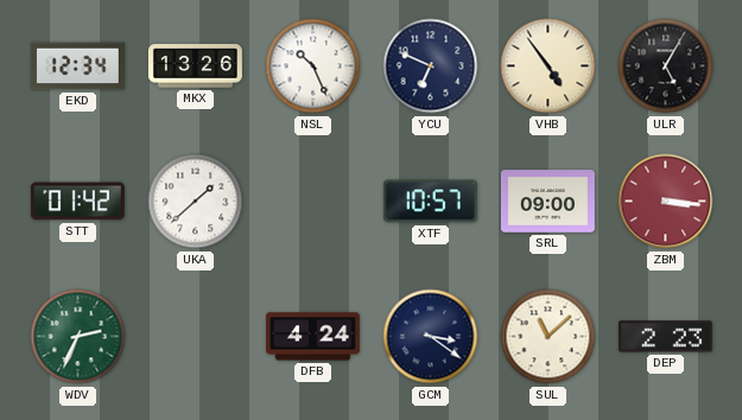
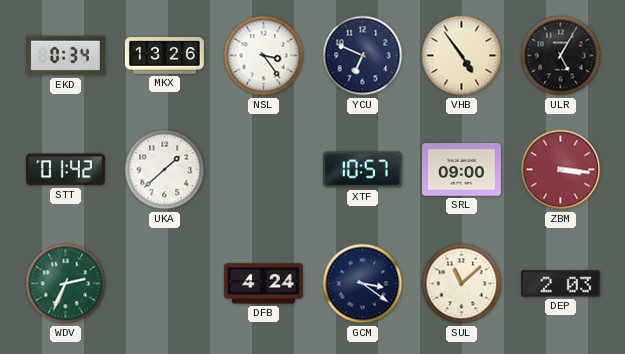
EKD: 12:34 -> 0:34
NSL: 10:26 -> 3:24
DEP: 2:23 -> 2:03
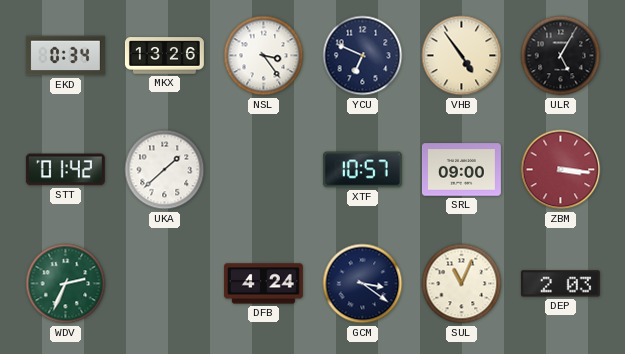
SUL: 11:08 -> 11:04
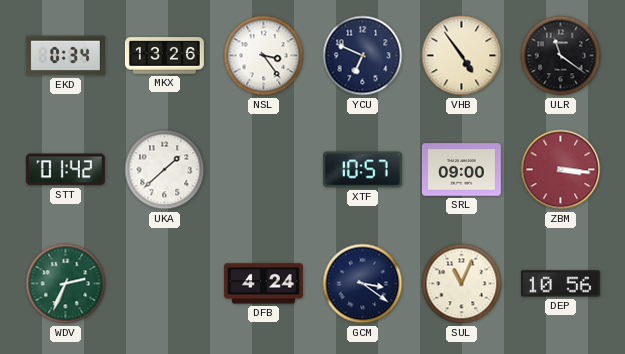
ULR: 5:05 -> 11:21
DEP: 2:03 -> 10:56
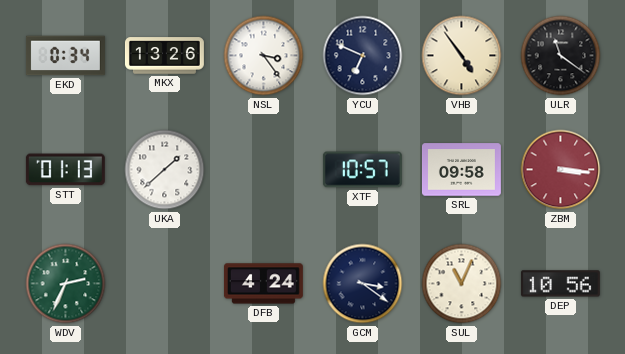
STT: 01:42 -> 01:13
SRL: 09:00 -> 09:58
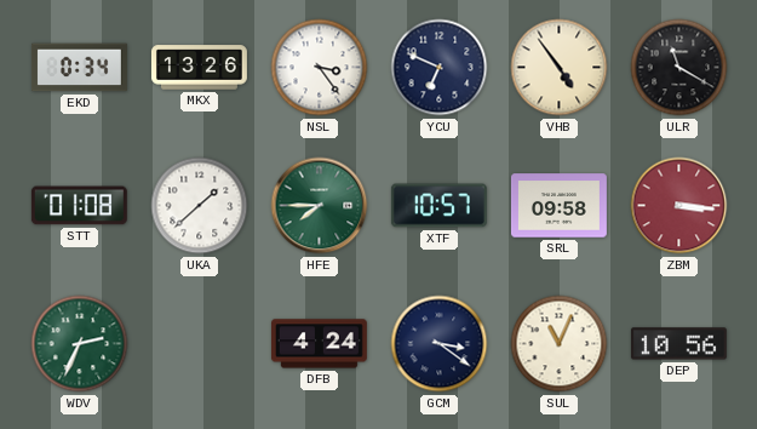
ULR: 11:21 -> 11:20
STT: 01:13 -> 01:08
HFE: none -> 7:45
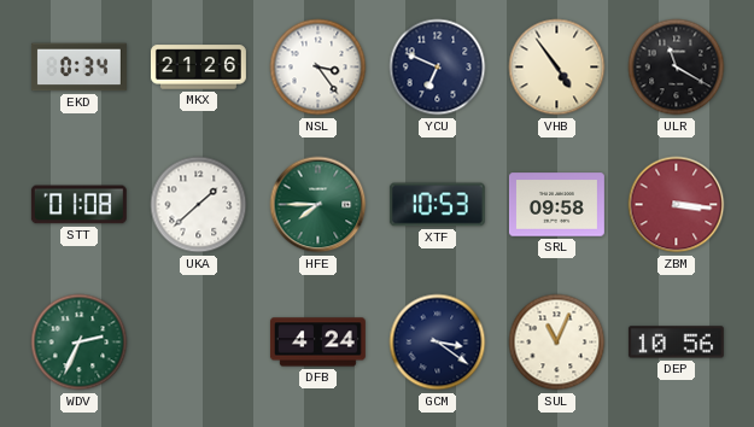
MKX: 13:26 -> 21:26
XTF: 10:57 -> 10:53
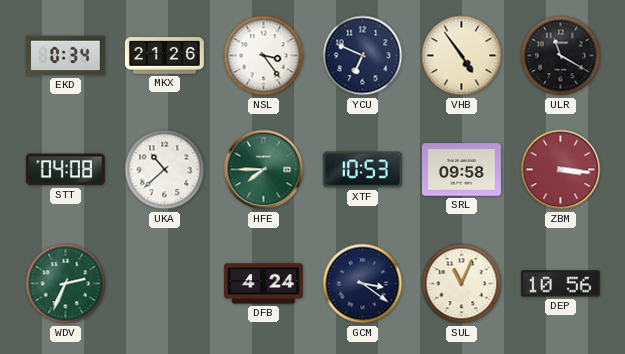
STT: 01:08 -> 04:08
UKA: 1:38 -> 10:38
